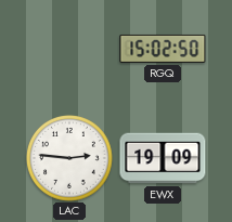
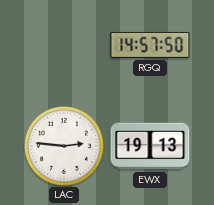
RGQ: 15:02 -> 14:57
EWX: 19:09 -> 19:13
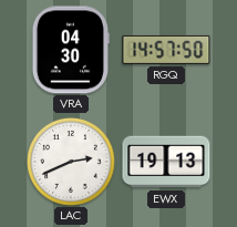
VRA: none -> 04:30
LAC: 2:46 -> 2:41
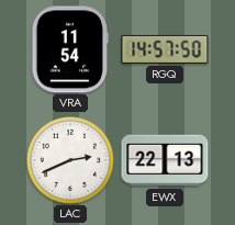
VRA: 04:30 -> 11:54
EWX: 19:13 -> 22:13
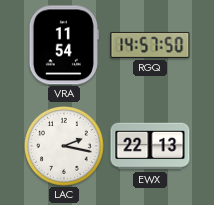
LAC: 2:41 -> 2:17
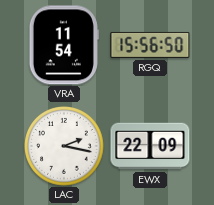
RGQ: 14:57 -> 15:56
EWX: 22:13 -> 22:09
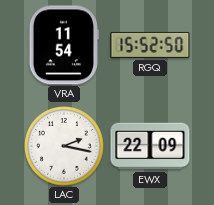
RGQ: 15:56 -> 15:52
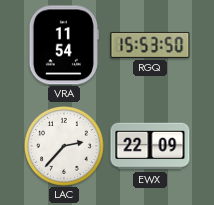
RGQ: 15:52 -> 15:53
LAC: 2:17 -> 2:37
